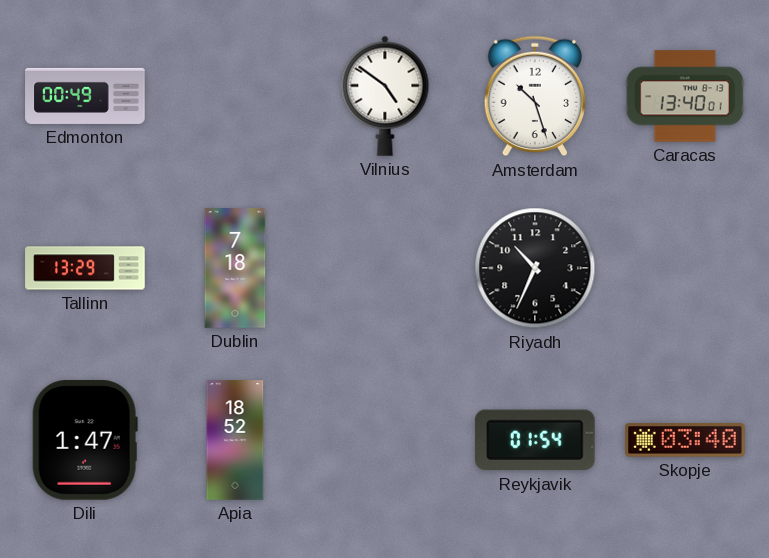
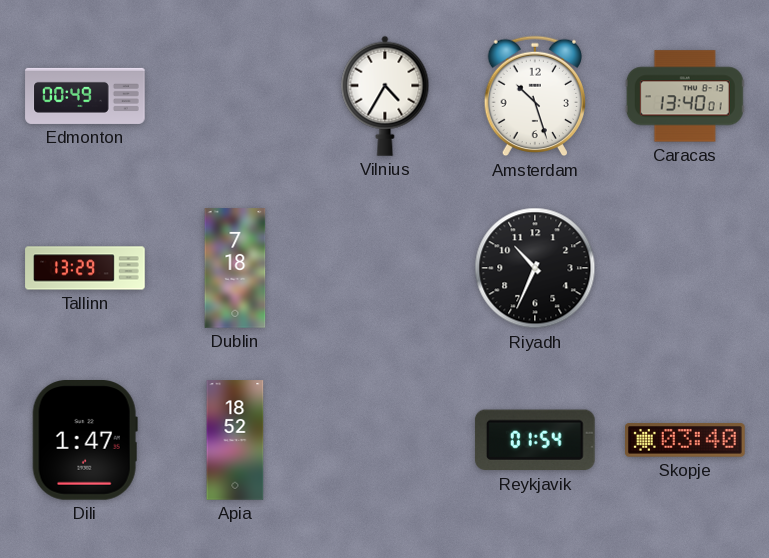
Vilnius: 4:51 -> 4:35
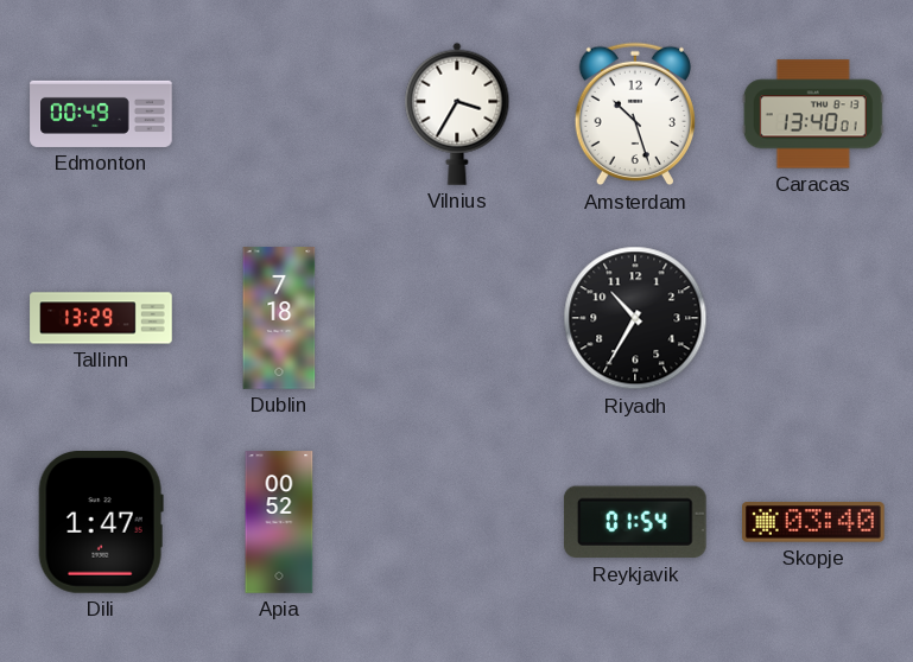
Vilnius: 4:35 -> 3:35
Riyadh: 10:34 -> 10:35
Apia: 18:52 -> 00:52
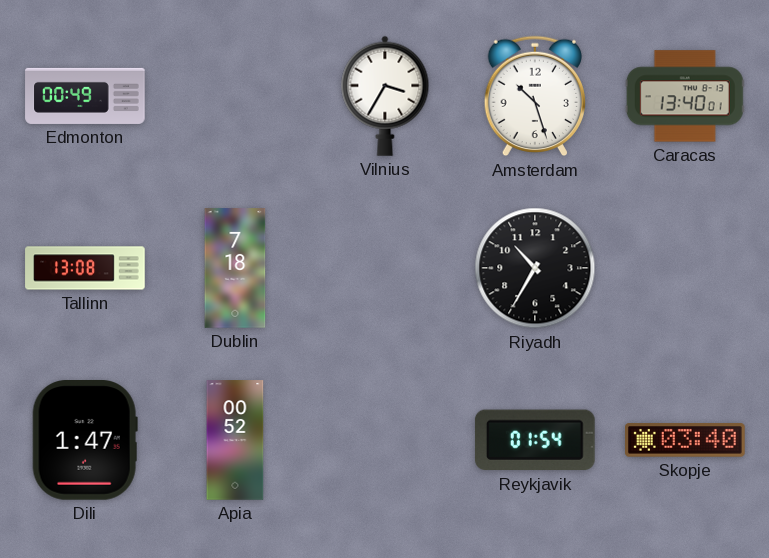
Tallinn: 13:29 -> 13:08
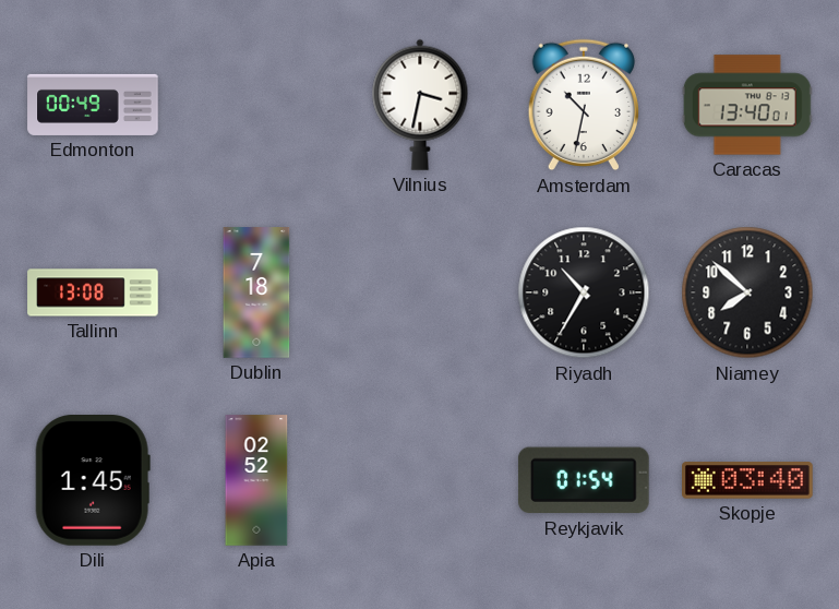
Vilnius: 3:35 -> 3:32
Amsterdam: 10:27 -> 10:32
Niamey: none -> 7:52
Dili: 1:47 -> 1:45
Apia: 00:52 -> 02:52
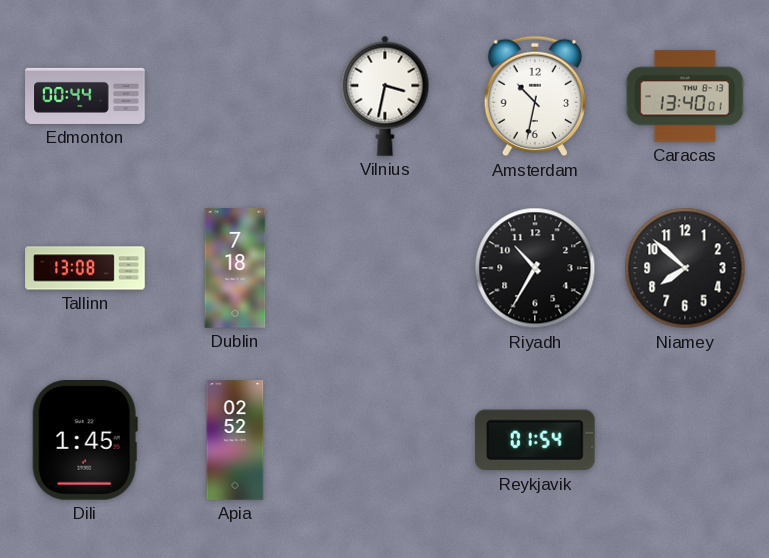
Edmonton: 00:49 -> 00:44
Skopje: 03:40 -> none
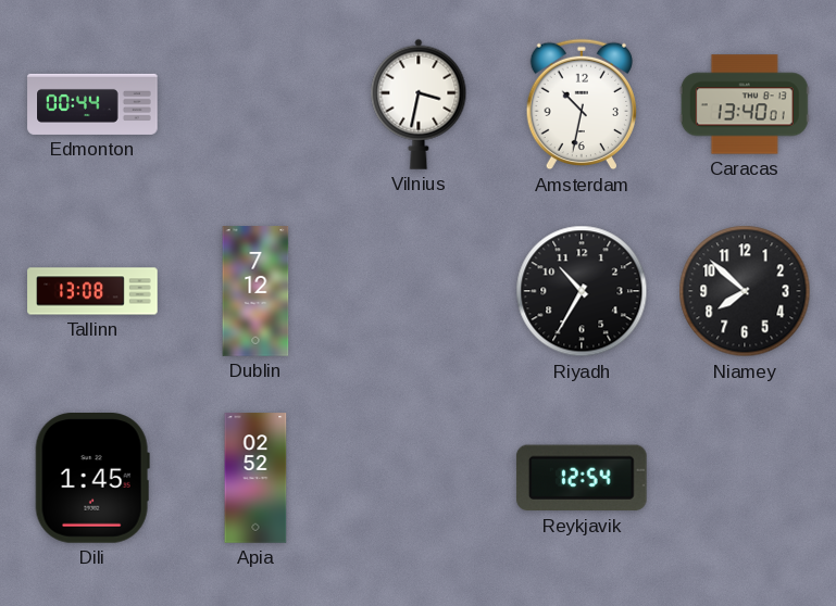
Dublin: 7:18 -> 7:12
Reykjavik: 01:54 -> 12:54
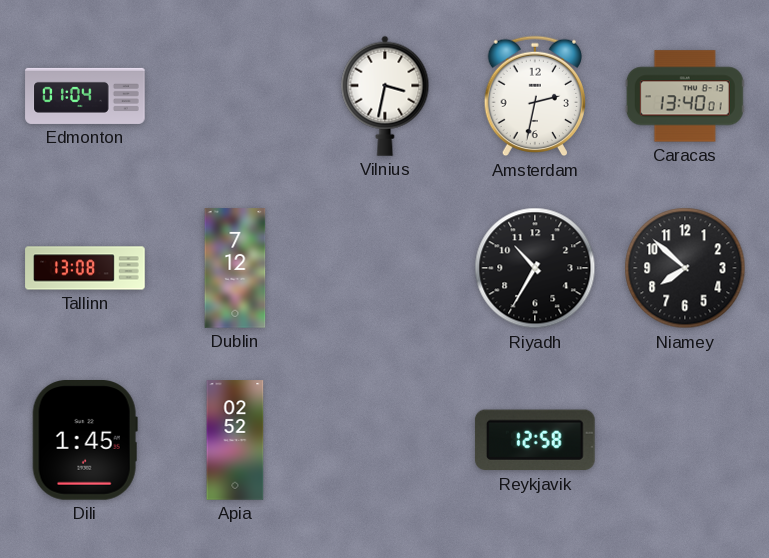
Edmonton: 00:44 -> 01:04
Amsterdam: 10:32 -> 2:32
Reykjavik: 12:54 -> 12:58
